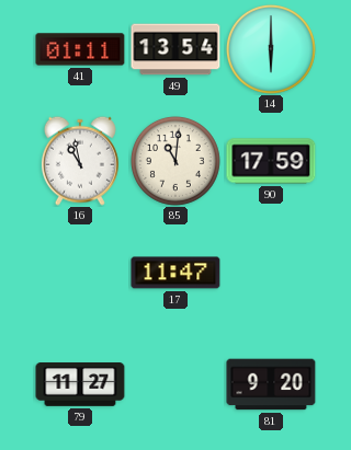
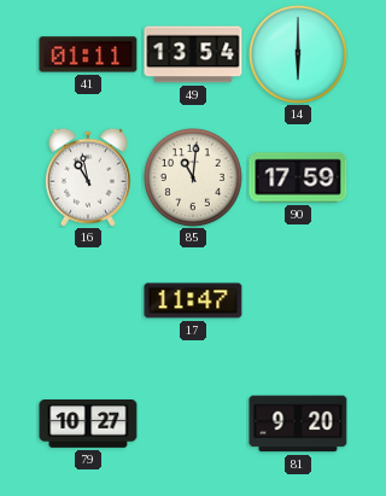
79: 11:27 -> 10:27
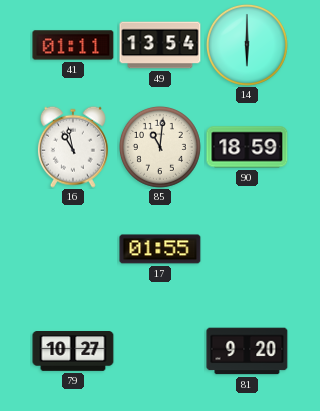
90: 17:59 -> 18:59
17: 11:47 -> 01:55
